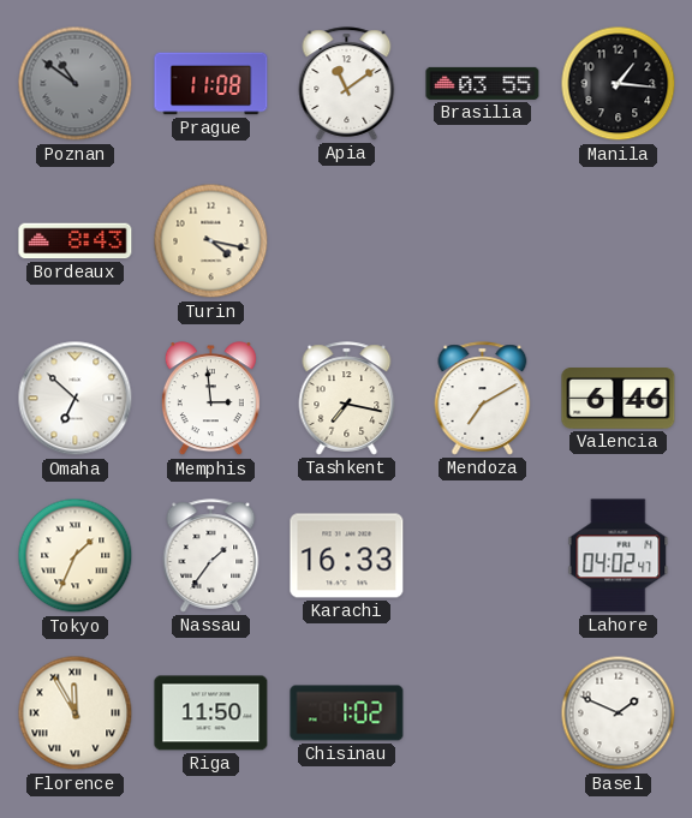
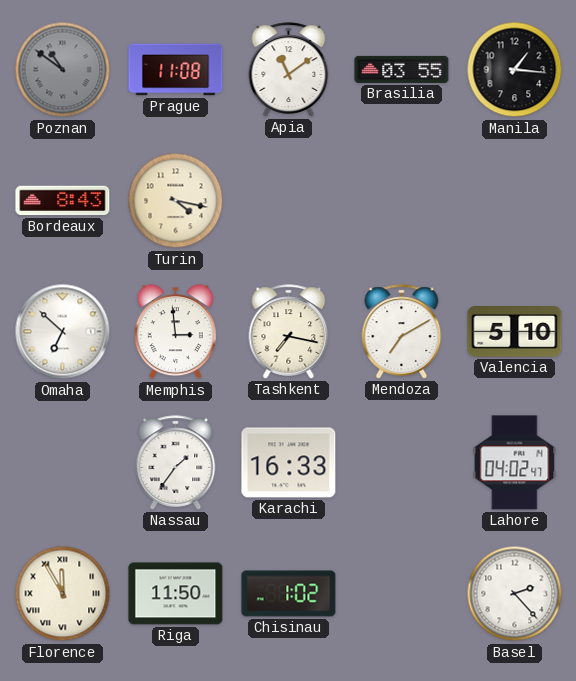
Valencia: 6:46 -> 5:10
Tokyo: 1:34 -> none
Basel: 1:49 -> 2:23
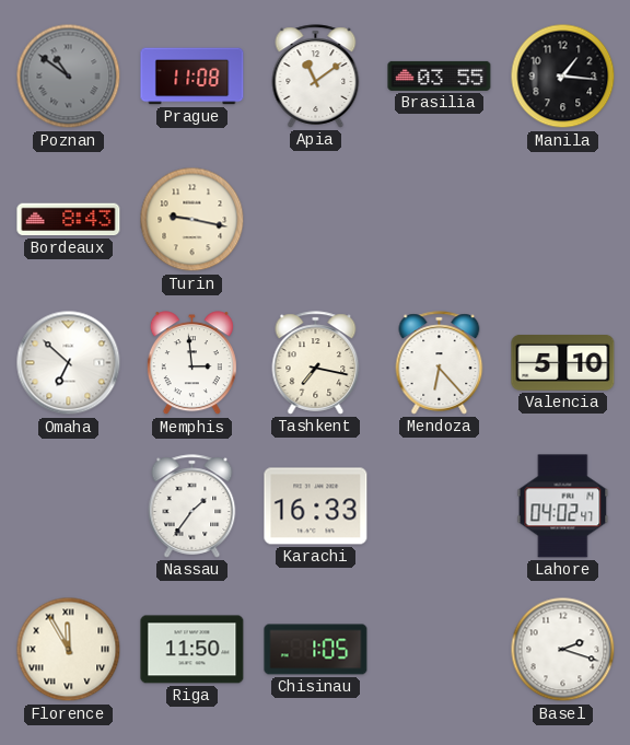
Turin: 4:17 -> 9:17
Mendoza: 7:10 -> 6:23
Chisinau: 1:02 -> 1:05
Basel: 2:23 -> 2:18
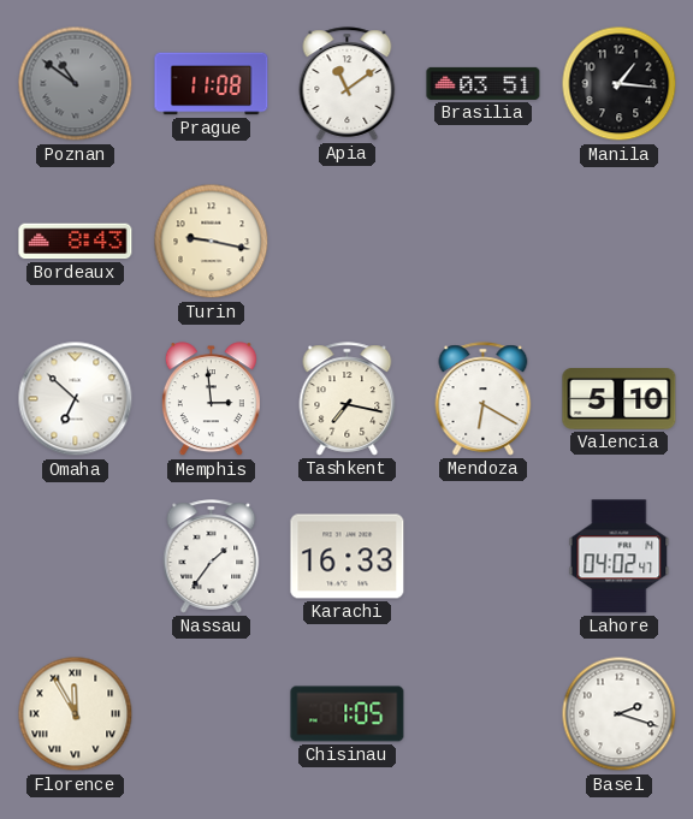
Brasilia: 03:55 -> 03:51
Mendoza: 6:23 -> 6:20
Riga: 11:50 -> none
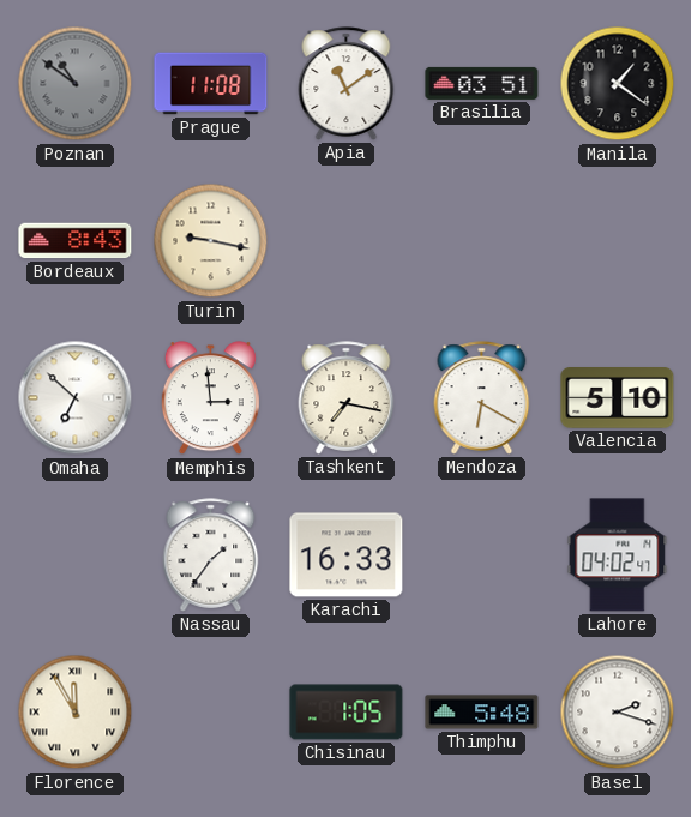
Manila: 1:16 -> 1:21
Thimphu: none -> 5:48
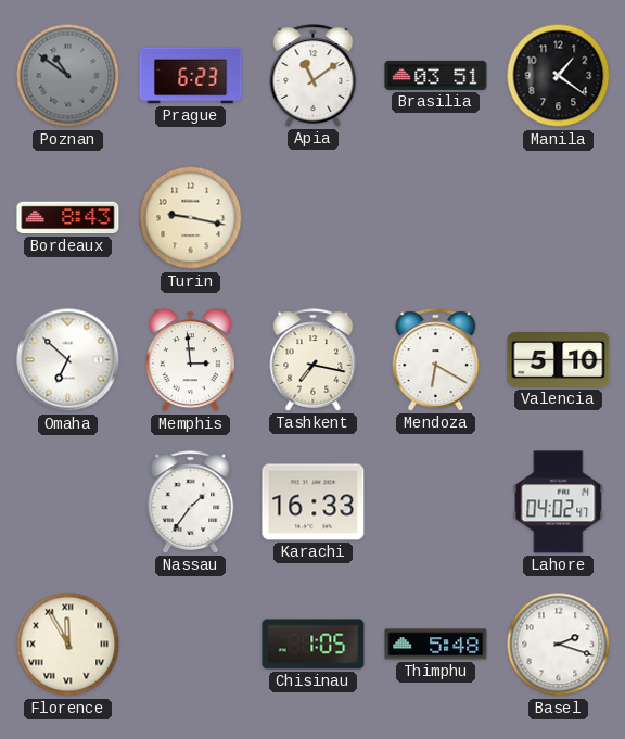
Prague: 11:08 -> 6:23
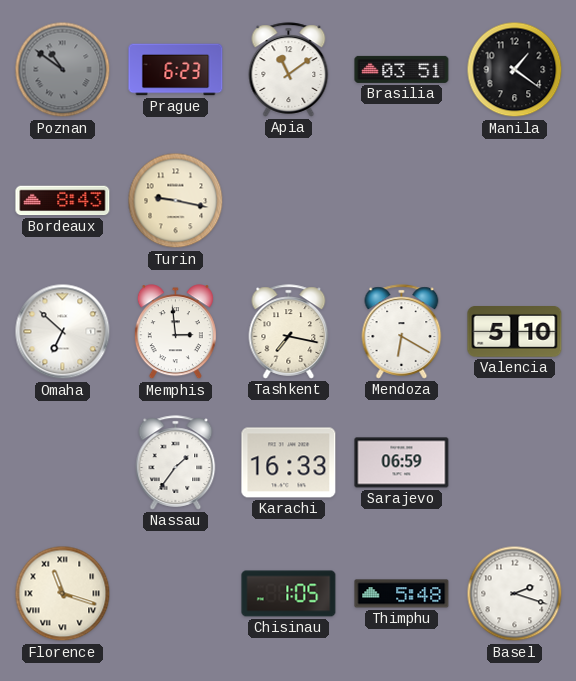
Sarajevo: none -> 06:59
Lahore: 04:02 -> none
Florence: 11:55 -> 11:18
